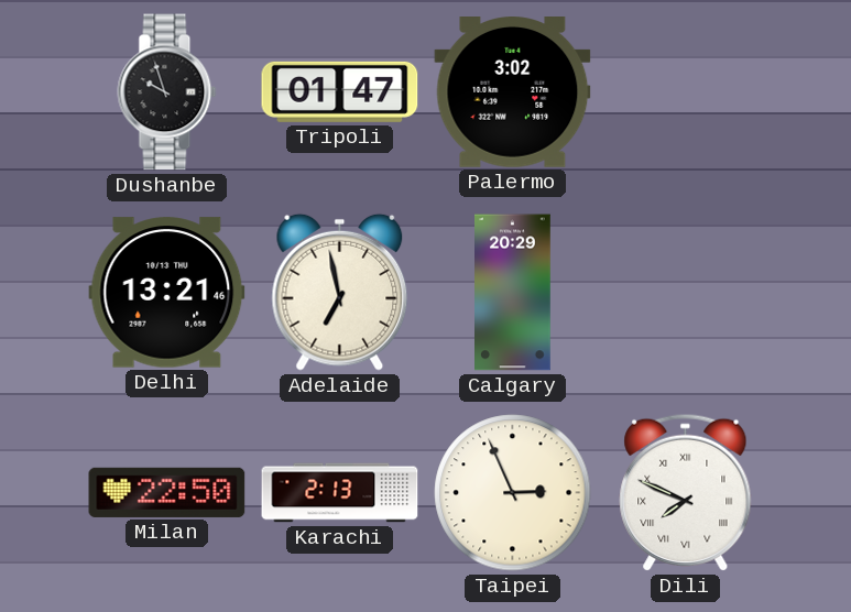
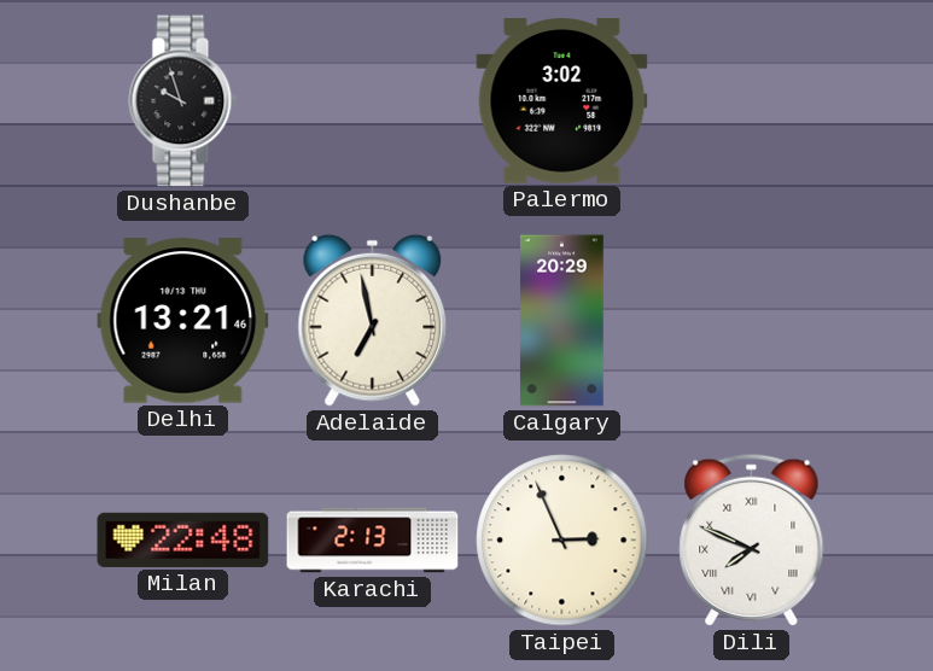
Tripoli: 01:47 -> none
Milan: 22:50 -> 22:48
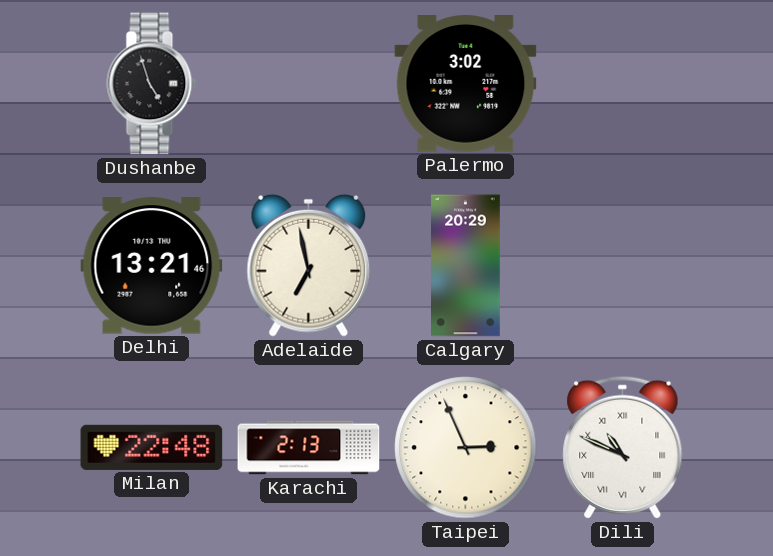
Dushanbe: 9:57 -> 4:57
Dili: 7:49 -> 10:49
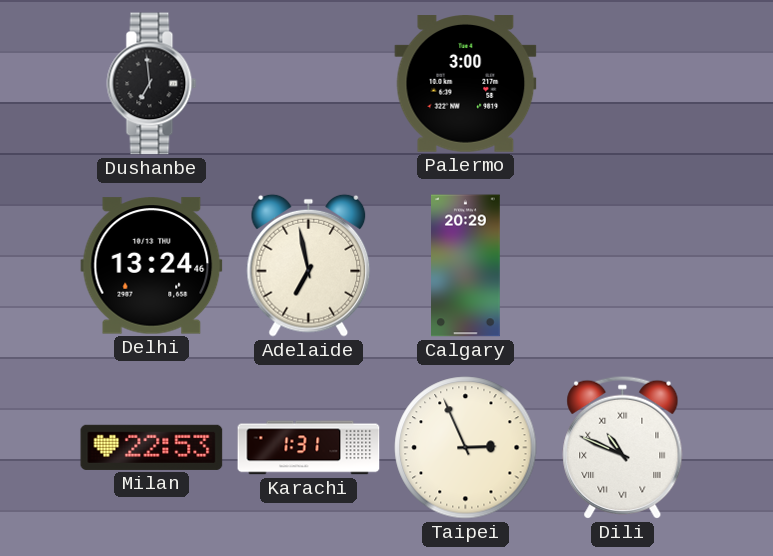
Dushanbe: 4:57 -> 6:59
Palermo: 3:02 -> 3:00
Delhi: 13:21 -> 13:24
Milan: 22:48 -> 22:53
Karachi: 2:13 -> 1:31
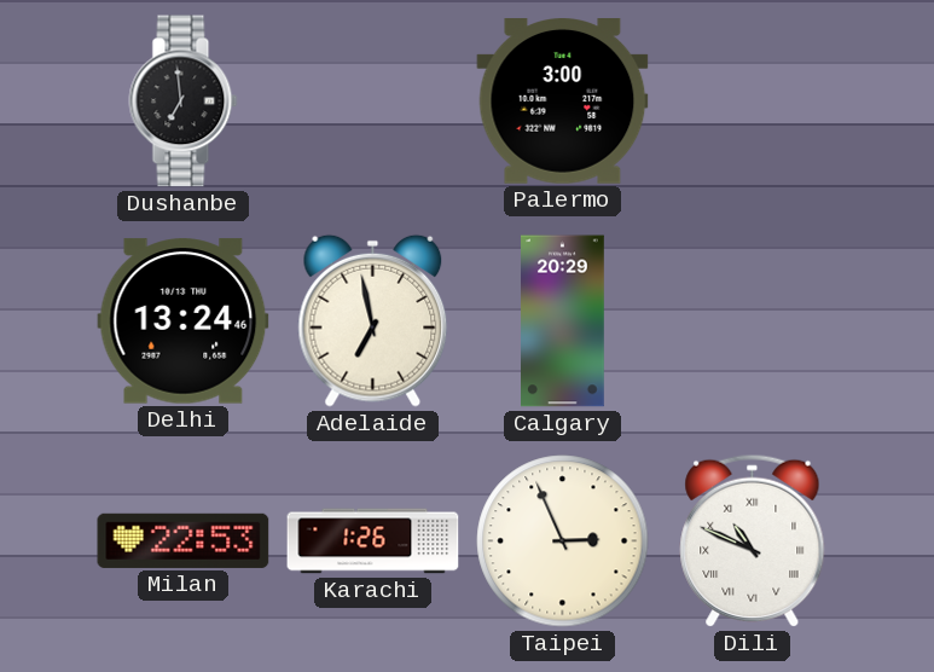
Karachi: 1:31 -> 1:26
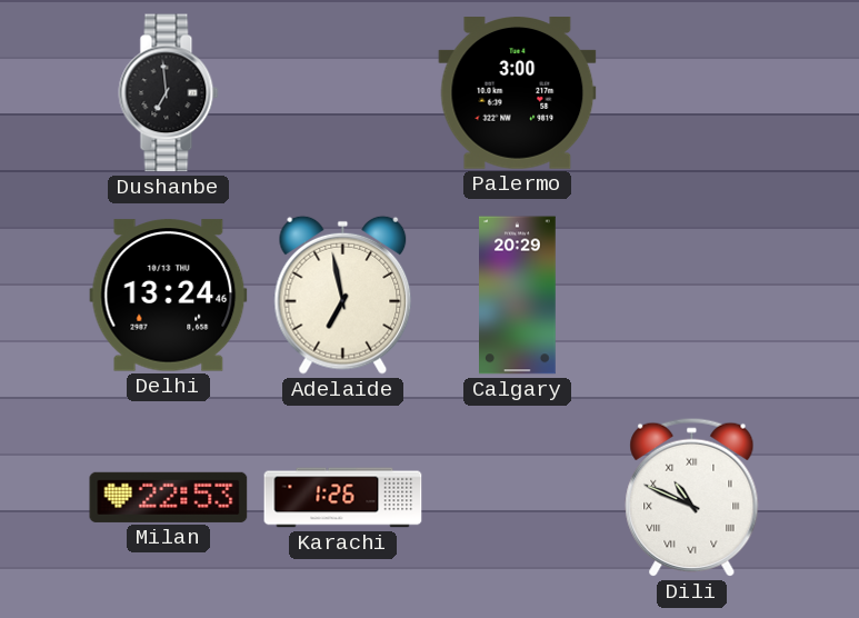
Taipei: 2:56 -> none
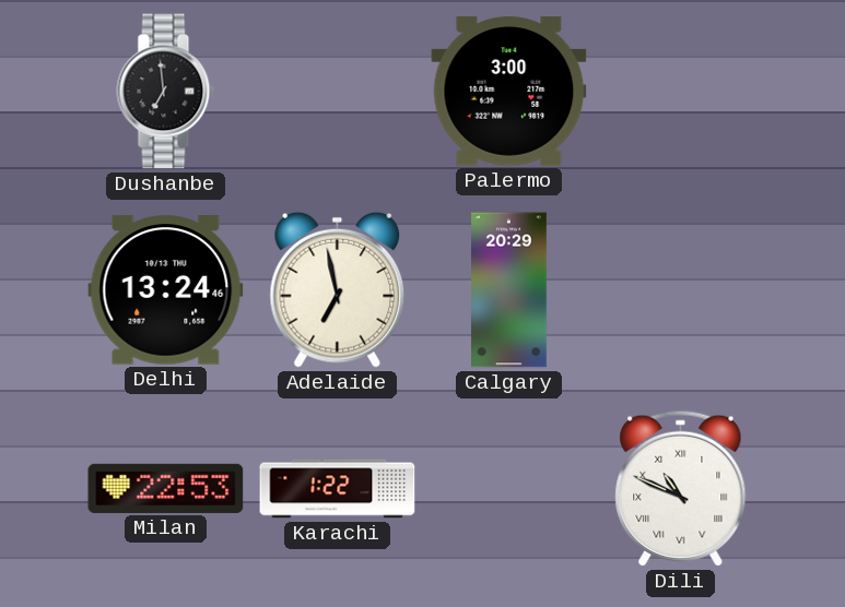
Karachi: 1:26 -> 1:22
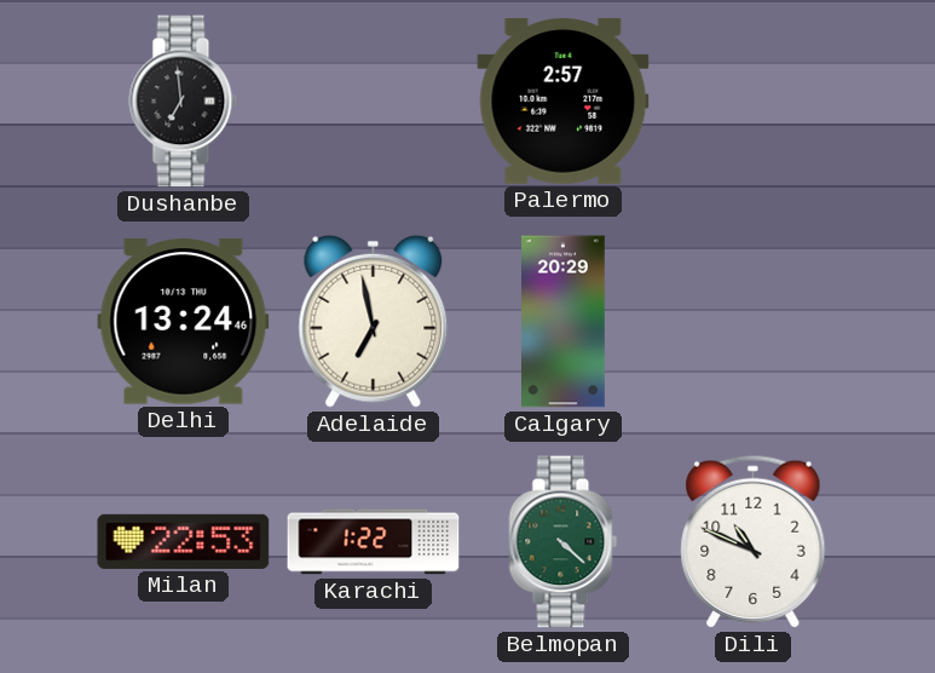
Palermo: 3:00 -> 2:57
Belmopan: none -> 4:22
Dili numerals: Roman -> Arabic
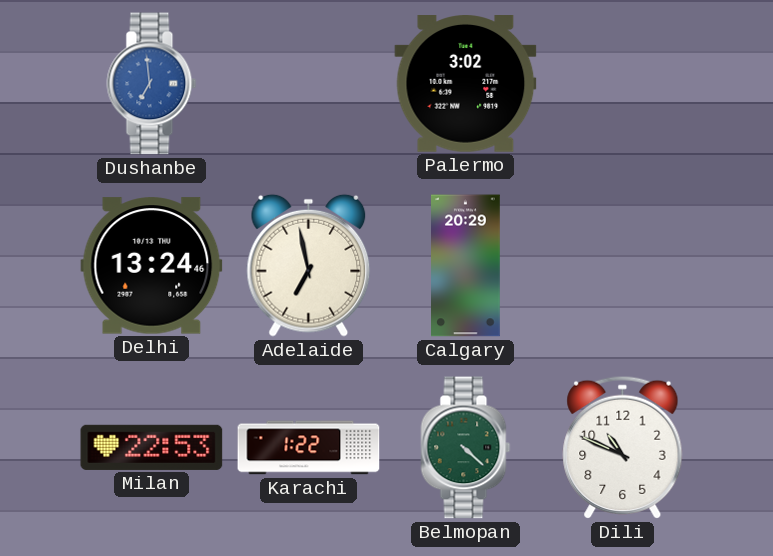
Dushanbe dial: black -> blue
Palermo: 2:57 -> 3:02
